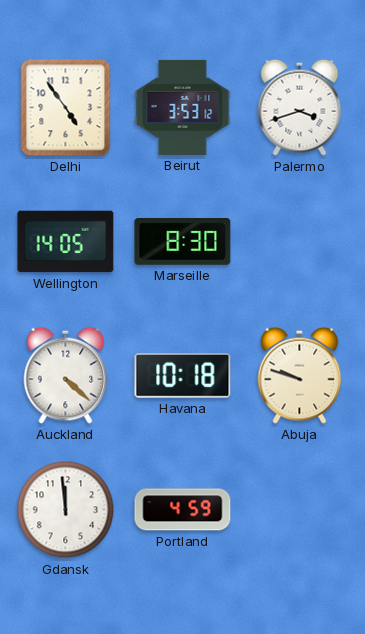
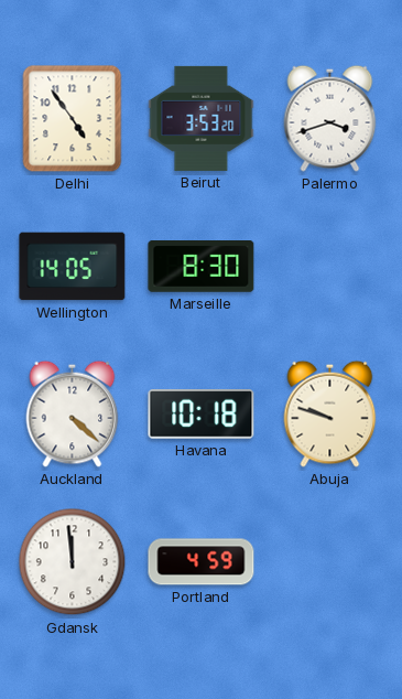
Beirut: 3:53:12 -> 3:53:20
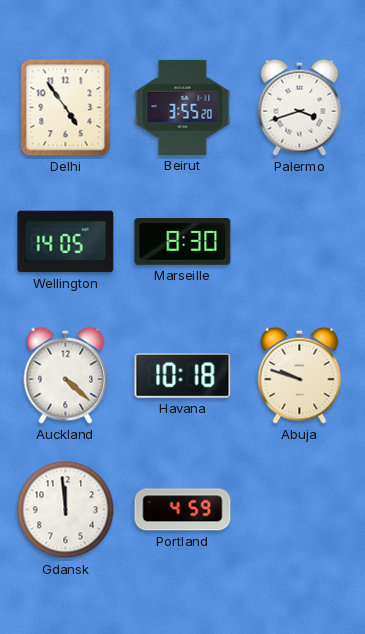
Beirut: 3:53 -> 3:55
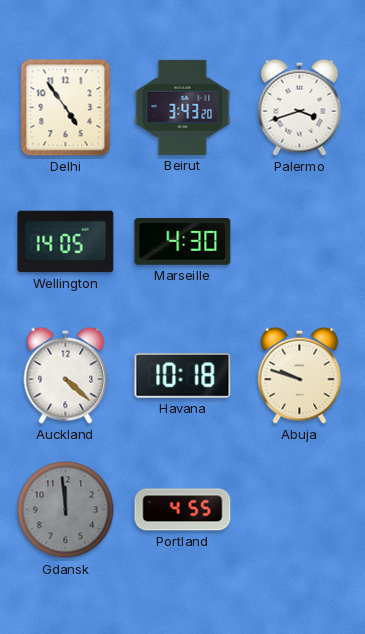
Beirut: 3:55 -> 3:43
Marseille: 8:30 -> 4:30
Gdansk dial: white -> grey
Portland: 4:59 -> 4:55
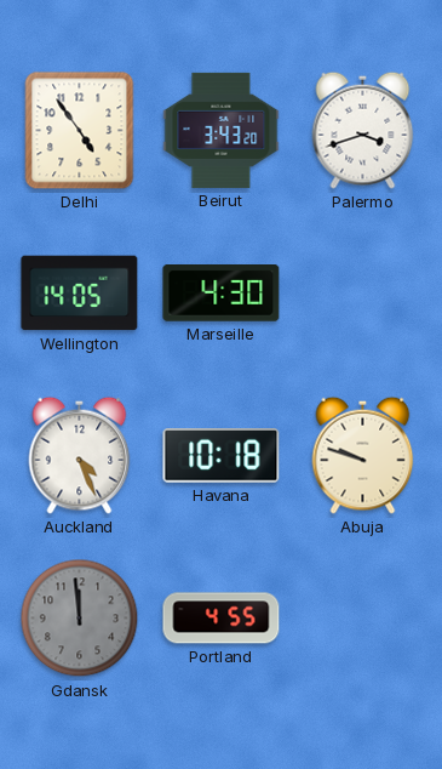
Auckland: 4:22 -> 4:26
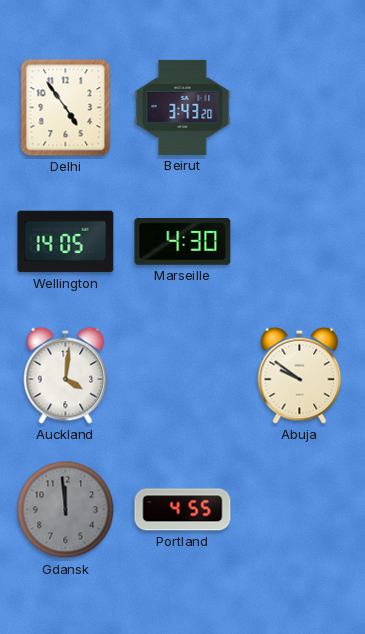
Palermo: 3:42 -> none
Auckland: 4:26 -> 4:01
Havana: 10:18 -> none
Abuja: 9:48 -> 9:51
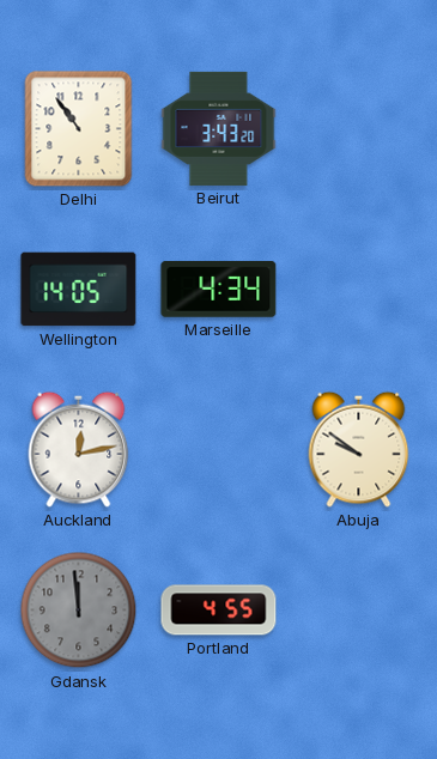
Delhi: 4:54 -> 10:54
Marseille: 4:30 -> 4:34
Auckland: 4:01 -> 12:13
